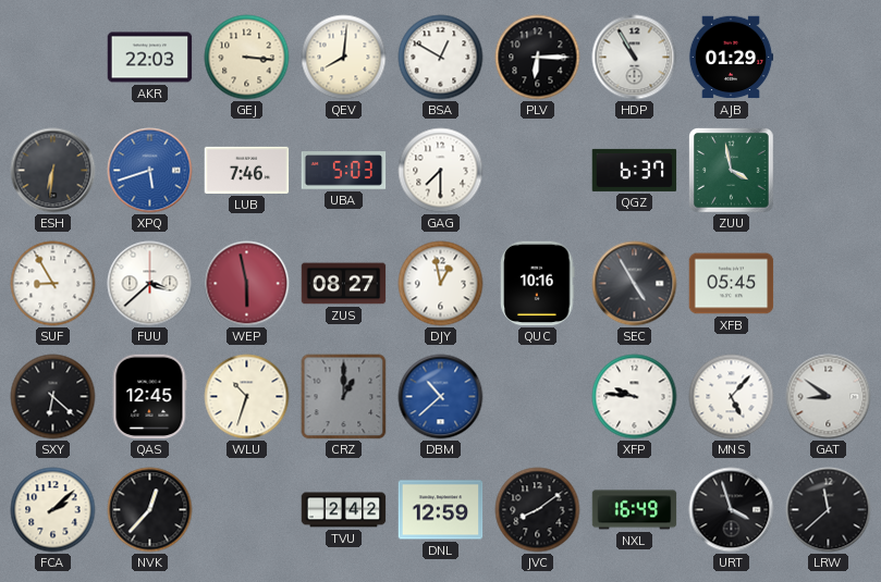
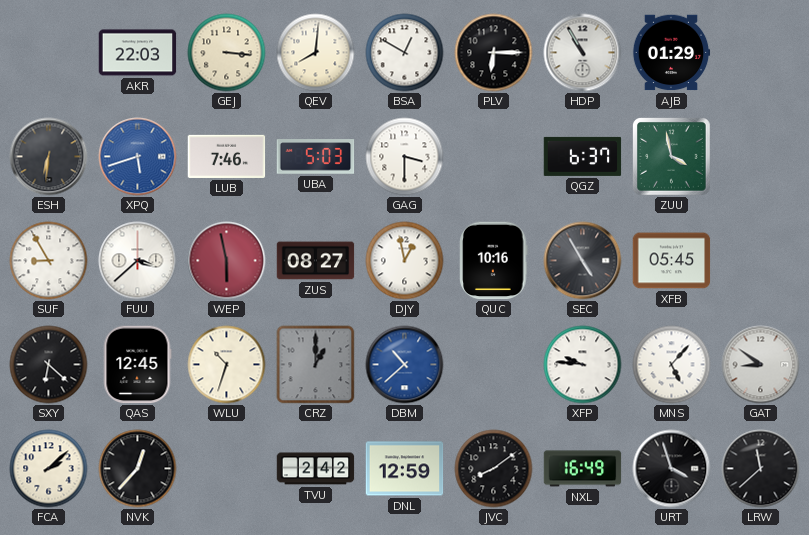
GAG: 7:30 -> 3:30
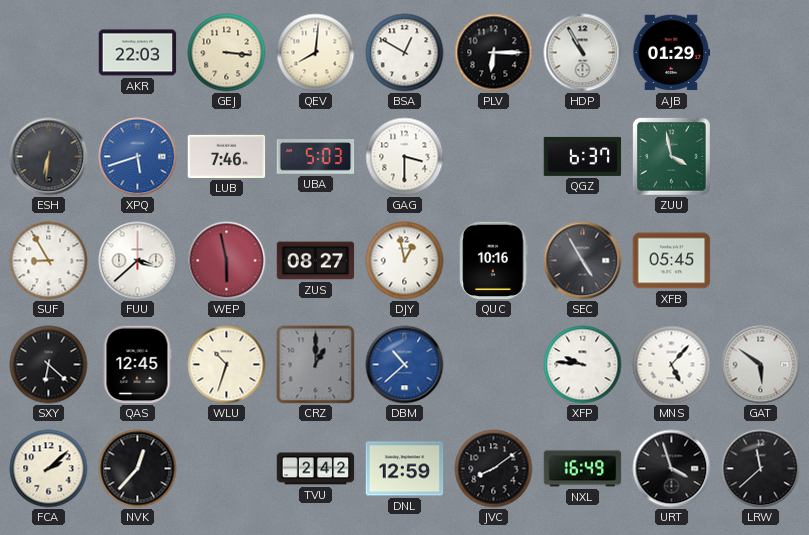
GAT: 8:51 -> 5:51
